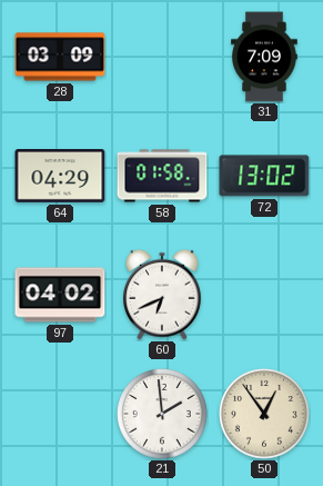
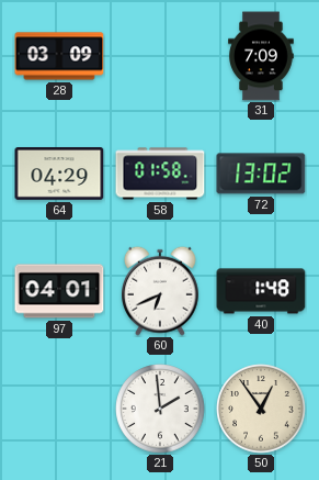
97: 04:02 -> 04:01
40: none -> 1:48
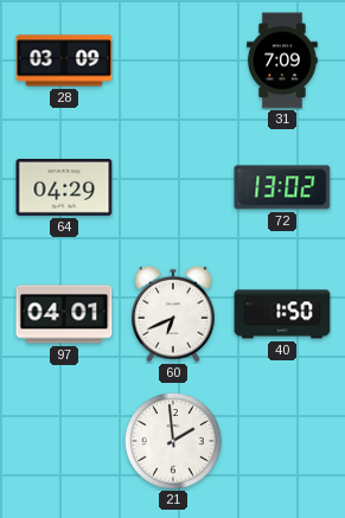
58: 01:58 -> none
40: 1:48 -> 1:50
50: 12:54 -> none
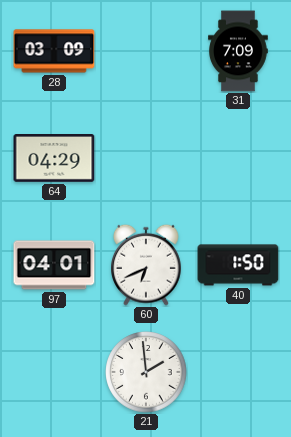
72: 13:02 -> none
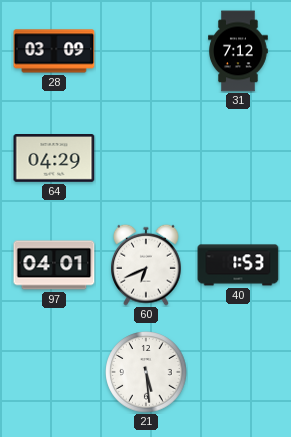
31: 7:09 -> 7:12
40: 1:50 -> 1:53
21: 1:59 -> 5:29
